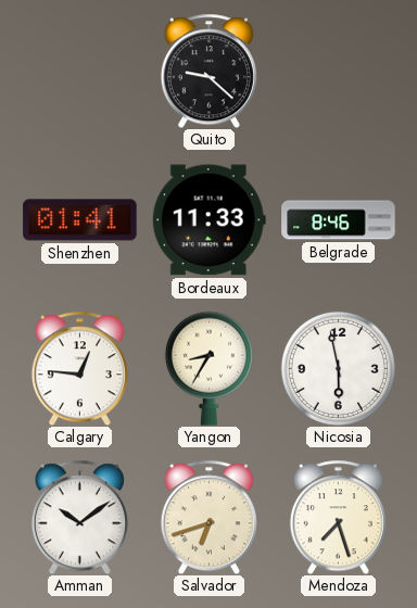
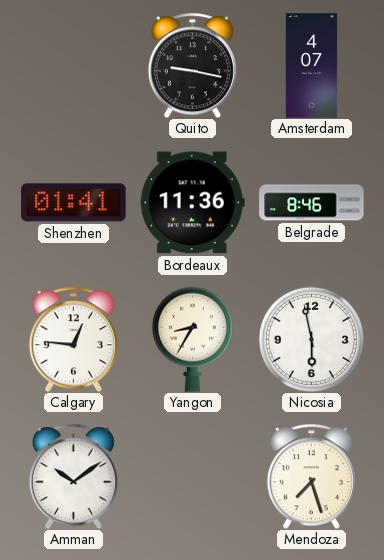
Quito: 9:22 -> 9:17
Amsterdam: none -> 4:07
Bordeaux: 11:33 -> 11:36
Salvador: 6:42 -> none
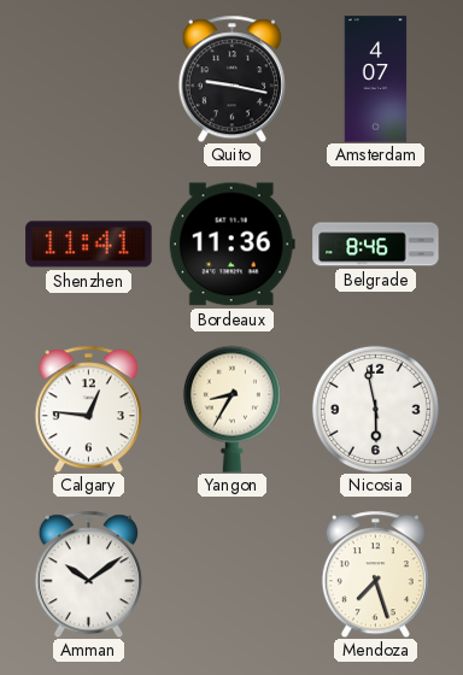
Shenzhen: 01:41 -> 11:41
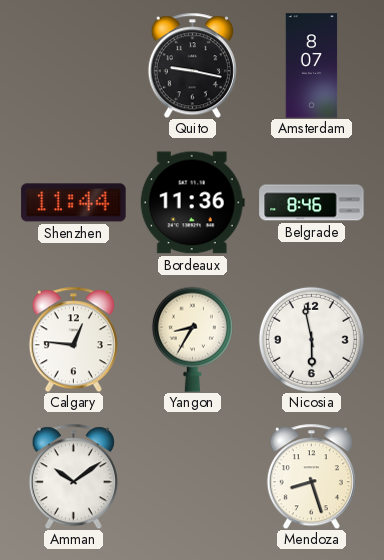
Amsterdam: 4:07 -> 8:07
Shenzhen: 11:41 -> 11:44
Mendoza: 7:27 -> 8:27
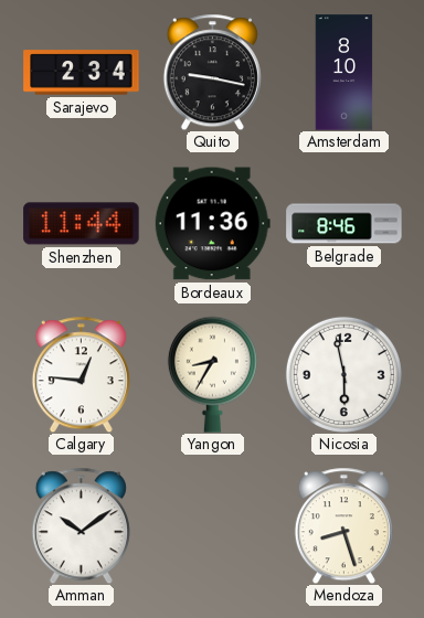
Sarajevo: none -> 2:34
Amsterdam: 8:07 -> 8:10
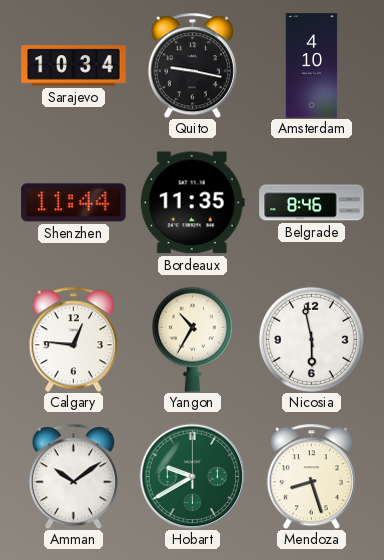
Sarajevo: 2:34 -> 10:34
Amsterdam: 8:10 -> 4:10
Bordeaux: 11:36 -> 11:35
Yangon: 8:35 -> 10:35
Hobart: none -> 9:40
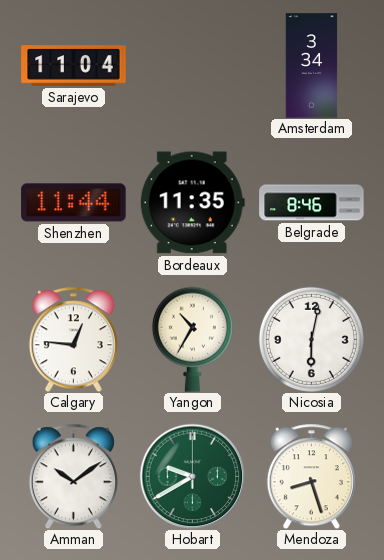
Sarajevo: 10:34 -> 11:04
Quito: 9:17 -> none
Amsterdam: 4:10 -> 3:34
Nicosia: 5:58 -> 6:02
